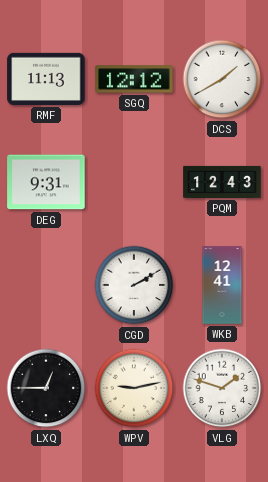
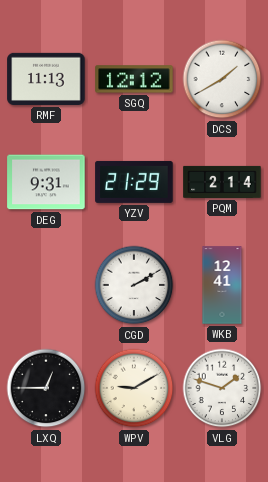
YZV: none -> 21:29
PQM: 12:43 -> 2:14
WPV: 9:13 -> 9:10
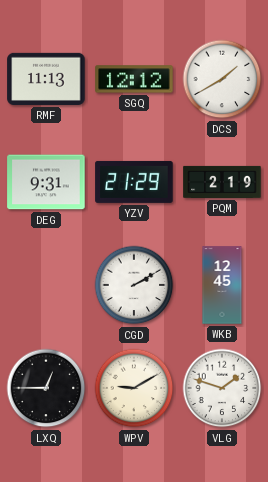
PQM: 2:14 -> 2:19
WKB: 12:41 -> 12:45
